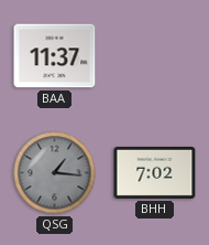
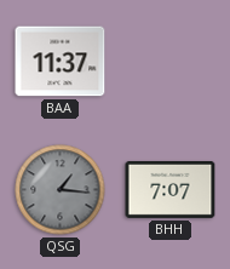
BHH: 7:02 -> 7:07
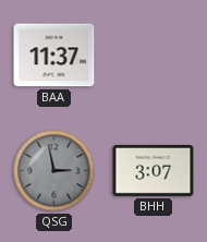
QSG: 1:16 -> 2:58
BHH: 7:07 -> 3:07
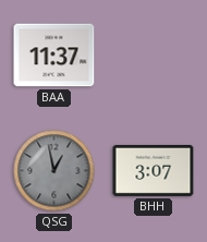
QSG: 2:58 -> 12:58
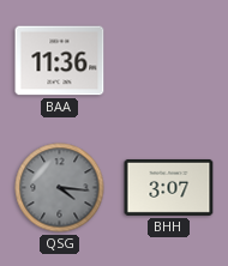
BAA: 11:37 -> 11:36
QSG: 12:58 -> 4:16
